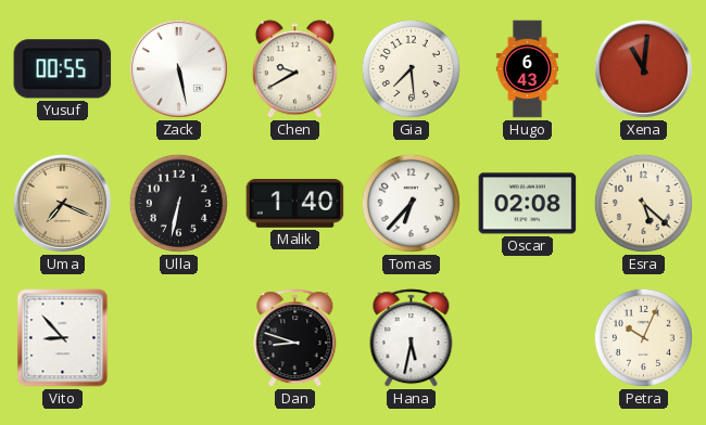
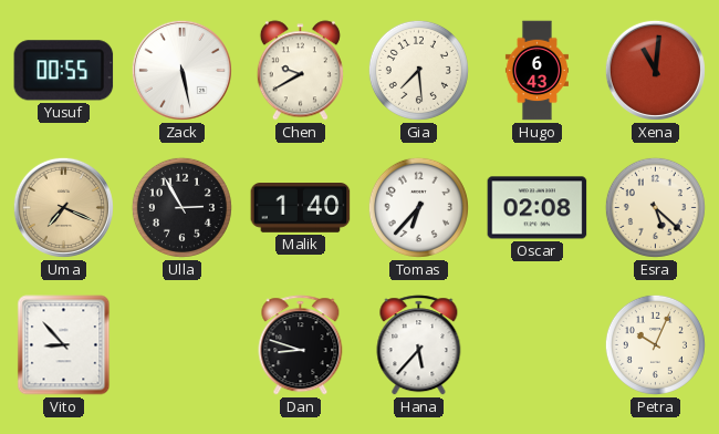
Ulla: 6:32 -> 2:55
Hana: 5:32 -> 5:37
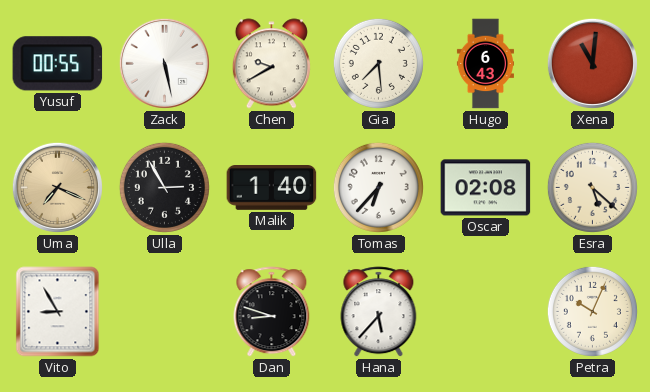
Vito: 8:53 -> 8:55
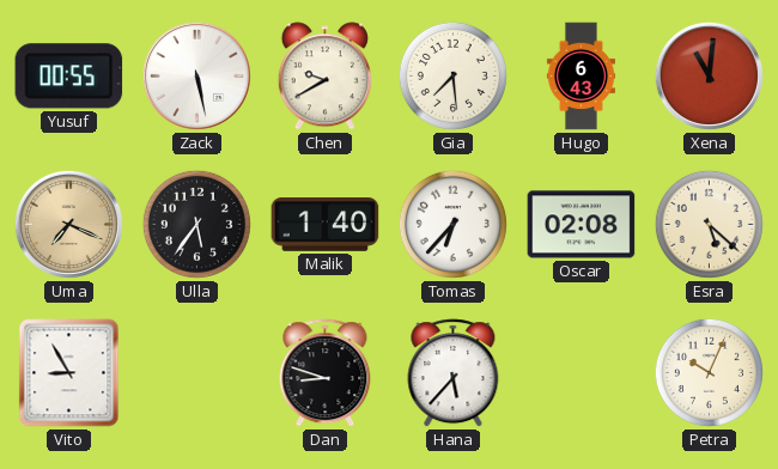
Ulla: 2:55 -> 5:36
